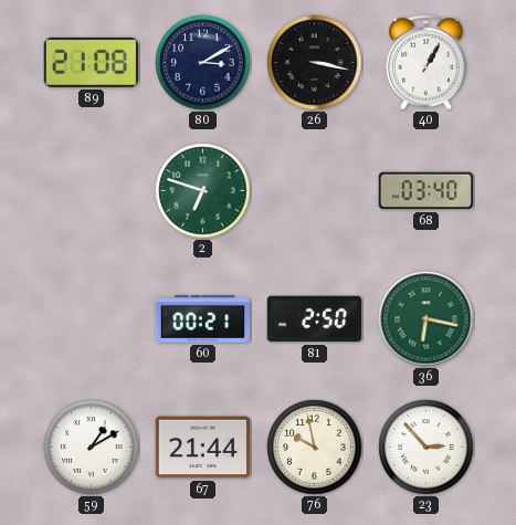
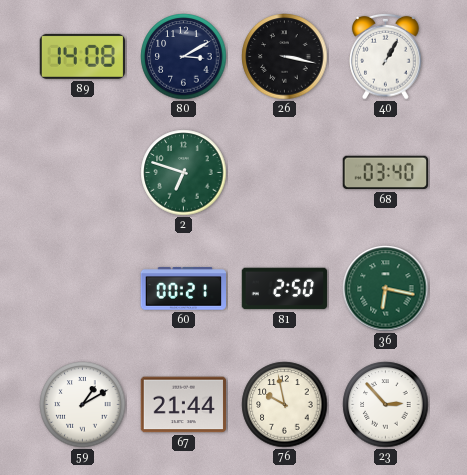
89: 21:08 -> 14:08
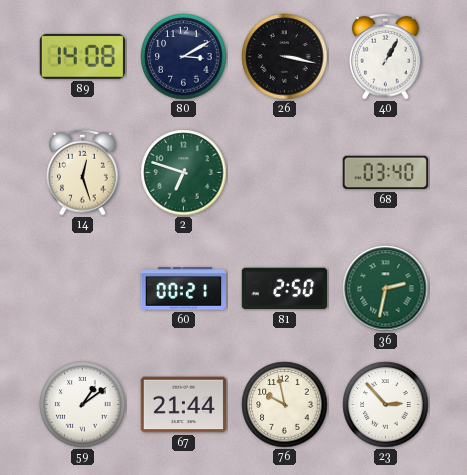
14: none -> 12:27
36: 6:17 -> 2:32
59: 1:10 -> 1:09
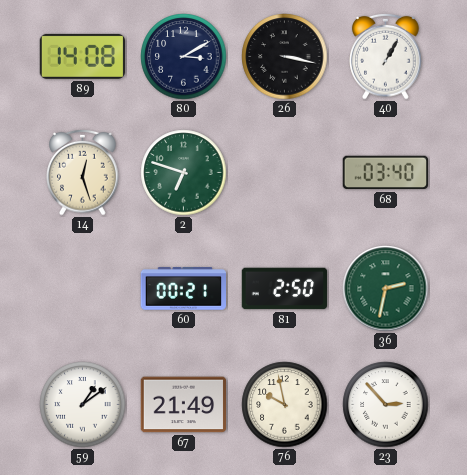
67: 21:44 -> 21:49
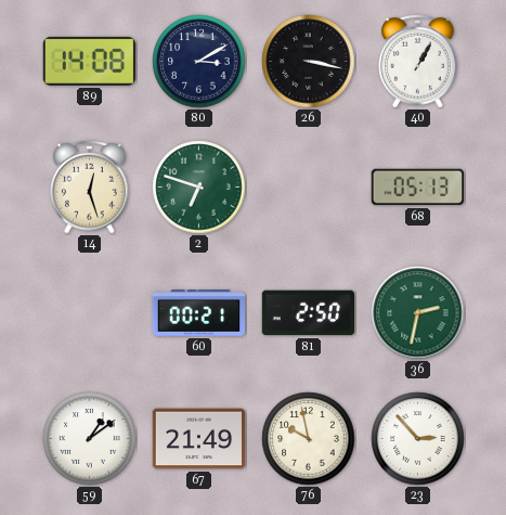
68: 03:40 -> 05:13
